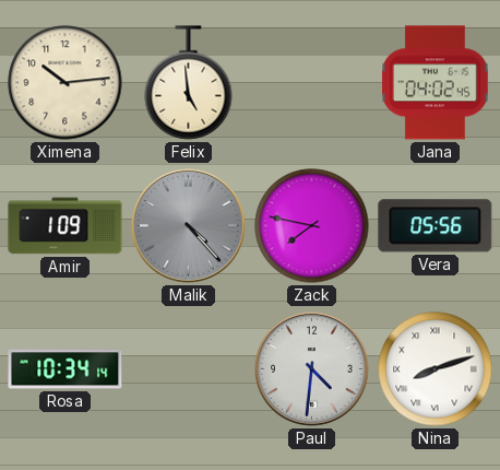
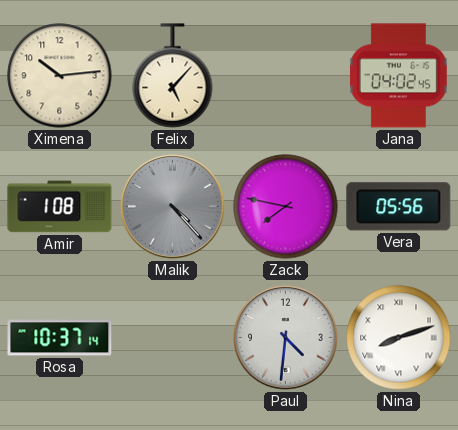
Felix: 4:59 -> 5:07
Amir: 1:09 -> 1:08
Rosa: 10:34 -> 10:37
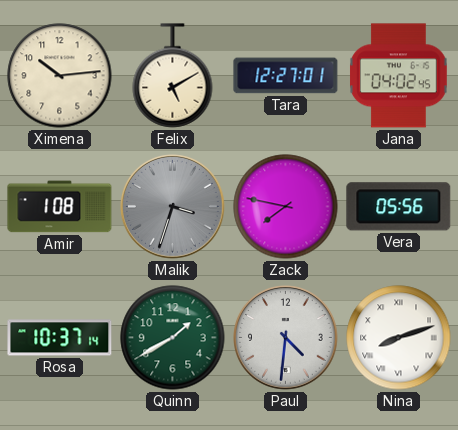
Felix: 5:07 -> 5:10
Tara: none -> 12:27
Malik: 4:23 -> 3:33
Quinn: none -> 1:40
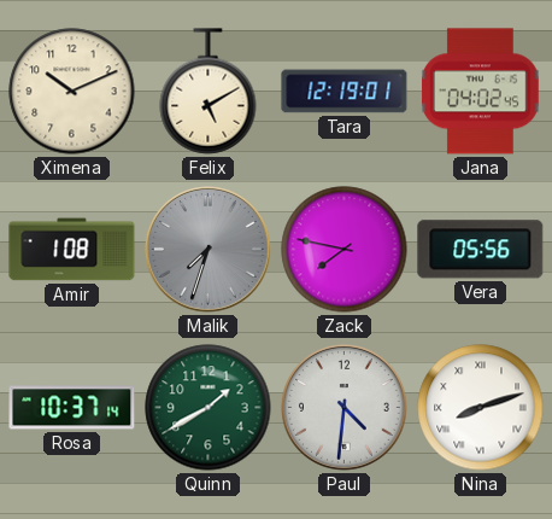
Ximena: 10:14 -> 10:11
Tara: 12:27 -> 12:19
Malik: 3:33 -> 7:33
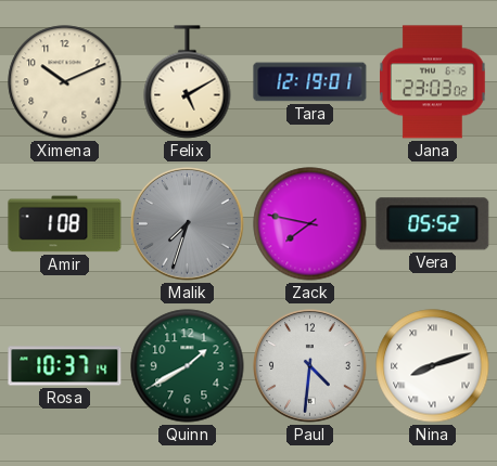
Jana: 04:02 -> 23:03
Vera: 05:56 -> 05:52
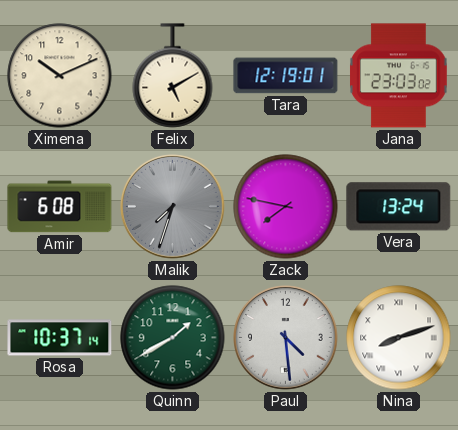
Amir: 1:08 -> 6:08
Vera: 05:52 -> 13:24
Paul: 4:31 -> 4:29
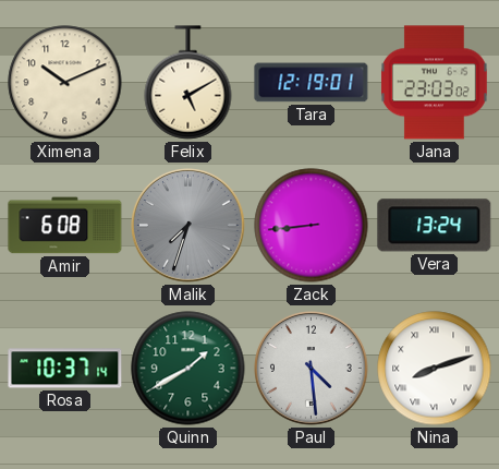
Zack: 7:47 -> 8:44
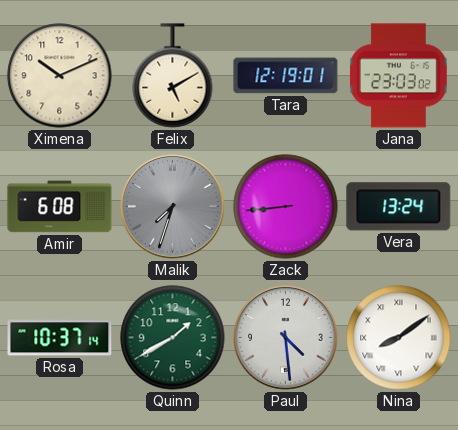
Nina: 8:12 -> 8:09
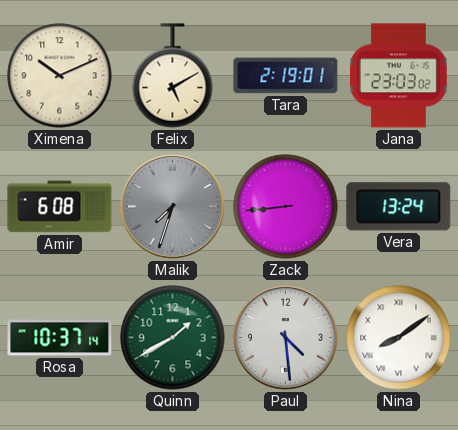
Tara: 12:19 -> 2:19
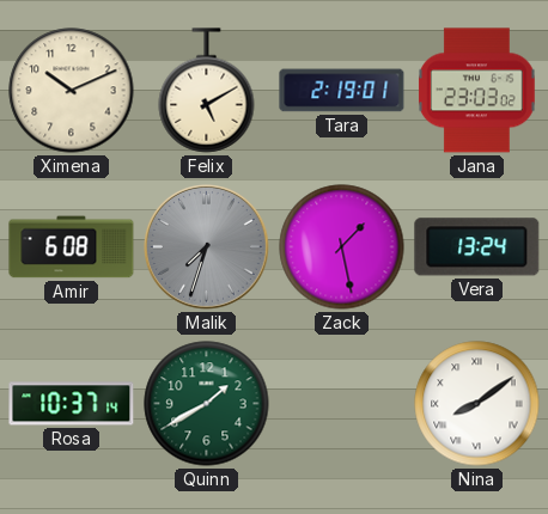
Zack: 8:44 -> 1:28
Paul: 4:29 -> none
